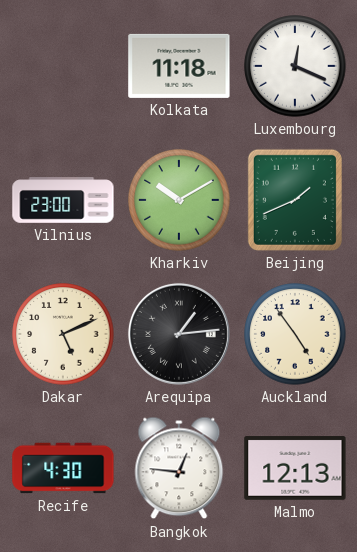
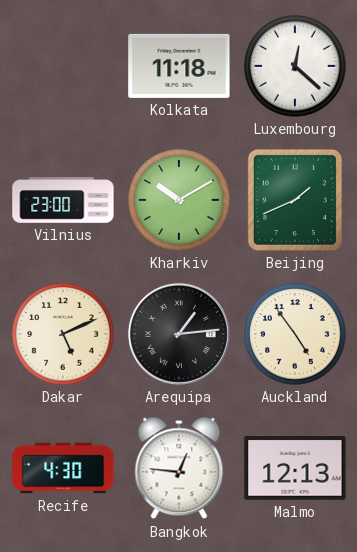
Luxembourg: 12:19 -> 12:22
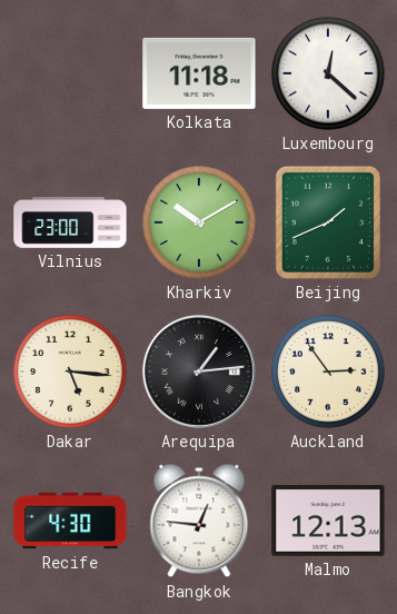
Dakar: 5:11 -> 5:16
Auckland: 4:54 -> 2:54
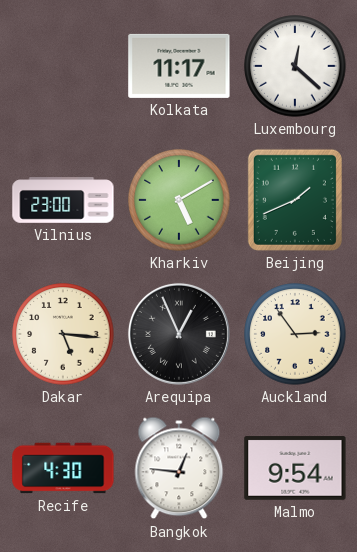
Kolkata: 11:18 -> 11:17
Kharkiv: 10:10 -> 5:10
Arequipa: 1:14 -> 12:56
Malmo: 12:13 -> 9:54
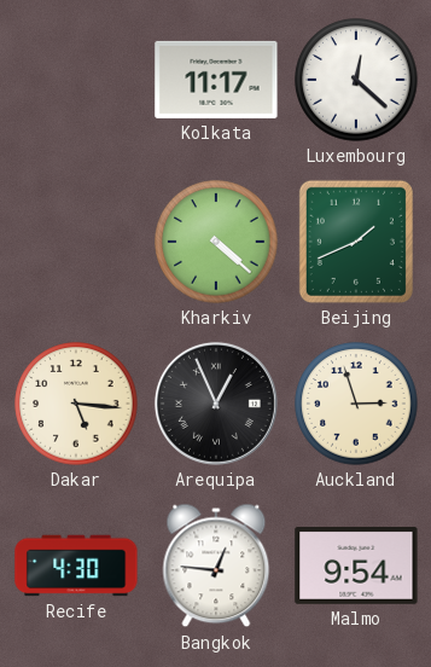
Vilnius: 23:00 -> none
Kharkiv: 5:10 -> 4:22
Auckland: 2:54 -> 2:57
